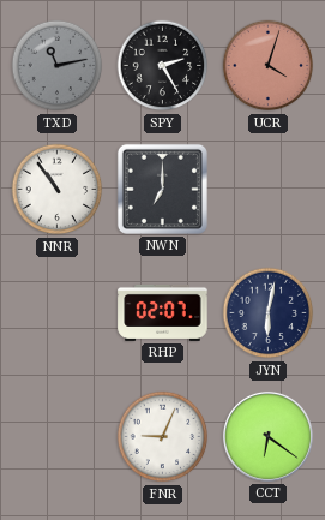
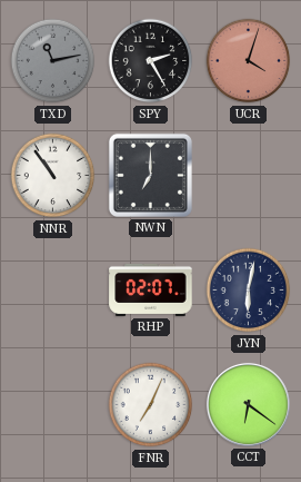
FNR: 9:04 -> 7:04
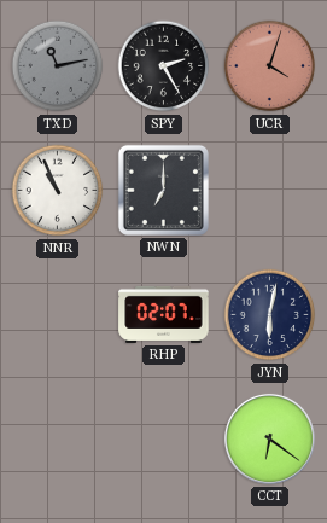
NNR: 10:54 -> 10:56
FNR: 7:04 -> none
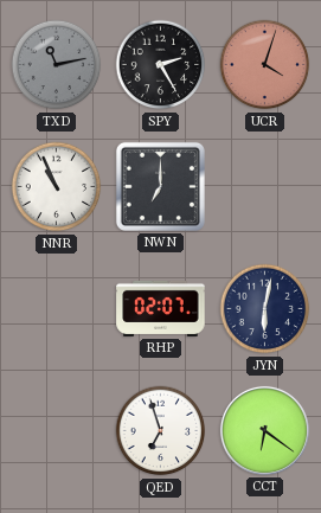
QED: none -> 6:57
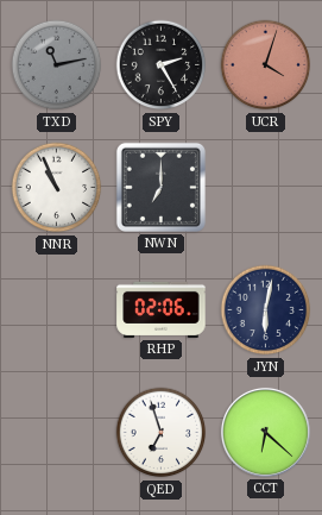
RHP: 02:07 -> 02:06
CCT: 6:21 -> 6:22
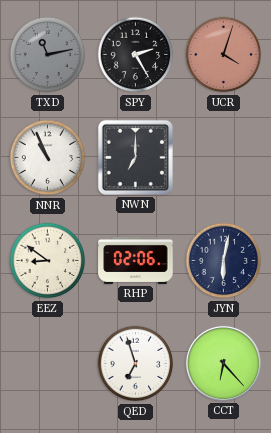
EEZ: none -> 8:51
CCT: 6:22 -> 6:23
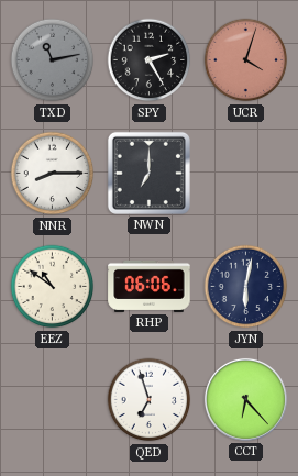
NNR: 10:56 -> 8:15
EEZ: 8:51 -> 10:51
RHP: 02:06 -> 06:06
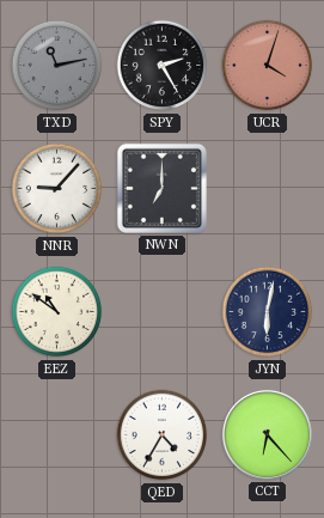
NNR: 8:15 -> 9:07
RHP: 06:06 -> none
QED: 6:57 -> 4:35
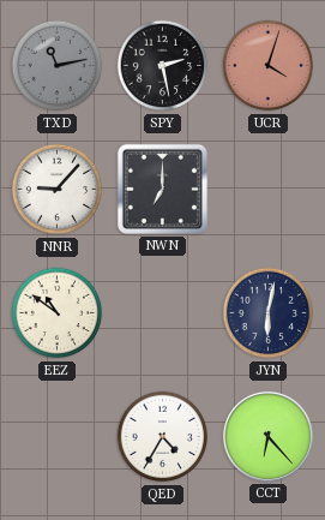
SPY: 2:25 -> 2:28
